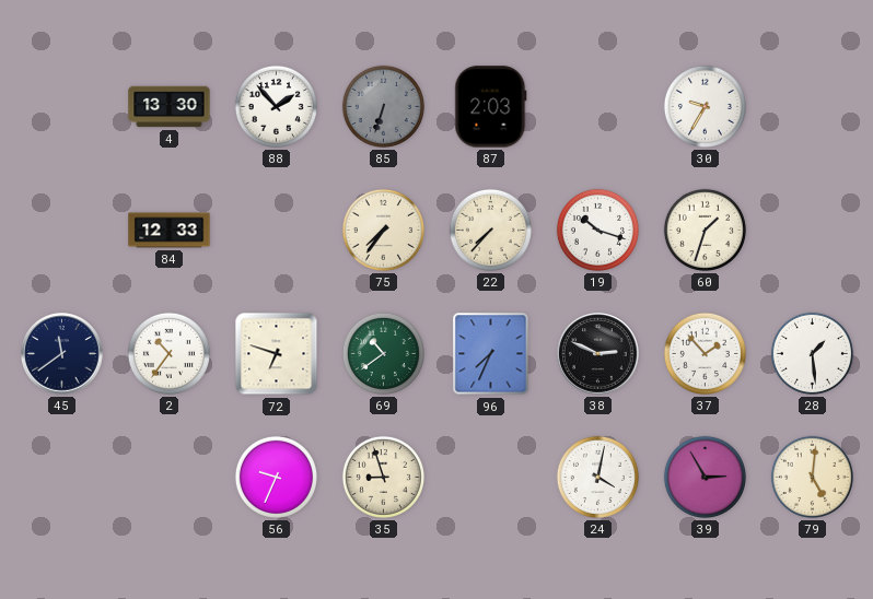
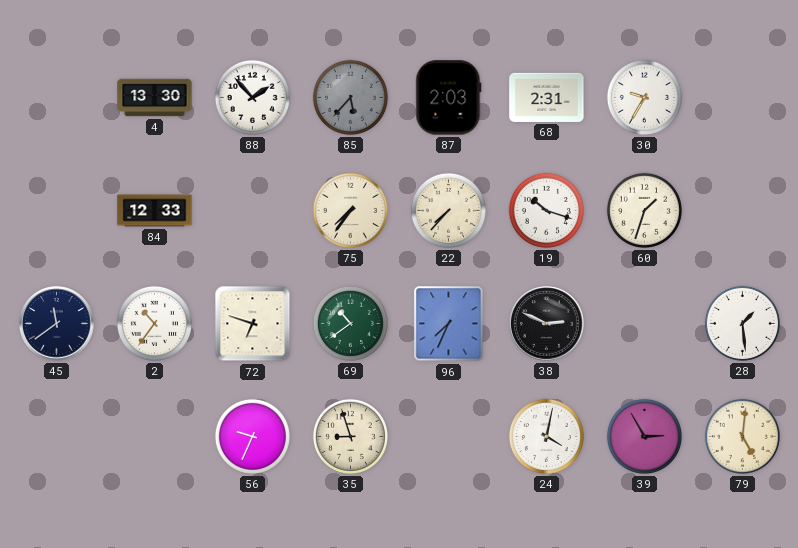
85: 6:33 -> 5:37
68: none -> 2:31
37: 1:53 -> none
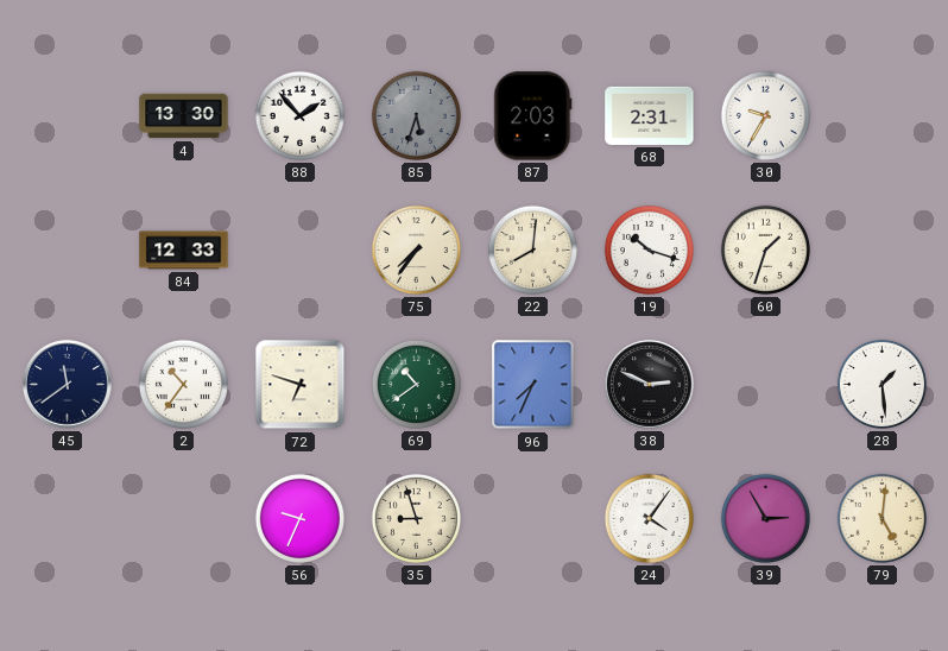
85: 5:37 -> 5:33
22: 7:37 -> 8:01
24: 4:02 -> 4:06
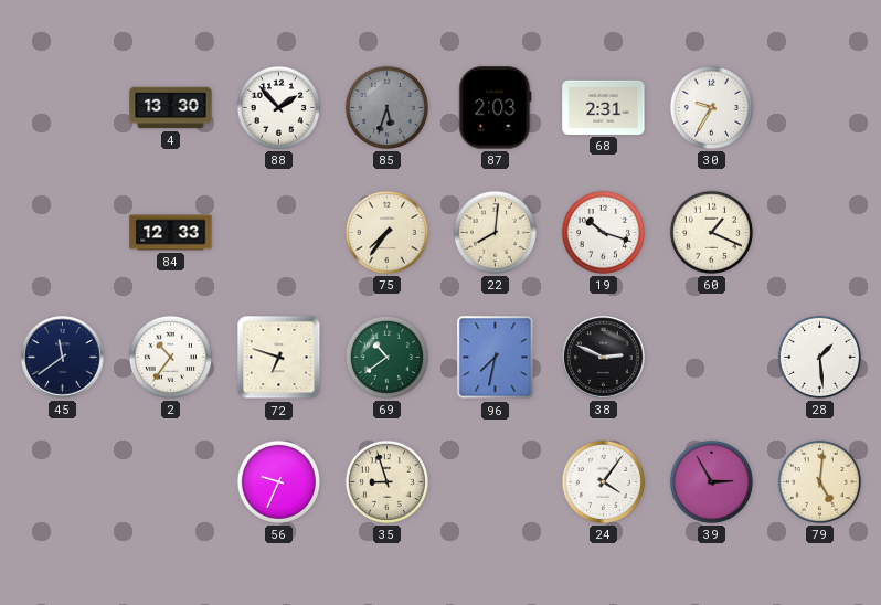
60: 1:33 -> 1:19
96: 7:34 -> 7:32
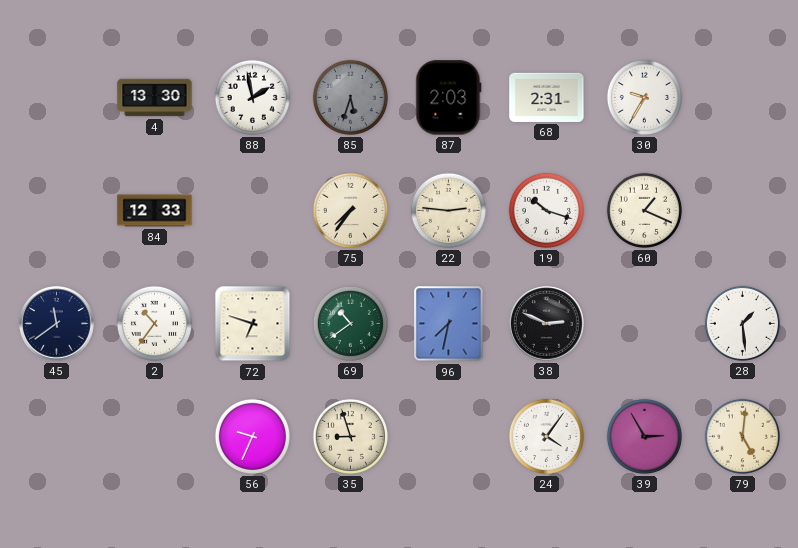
88: 1:53 -> 1:58
22: 8:01 -> 2:46
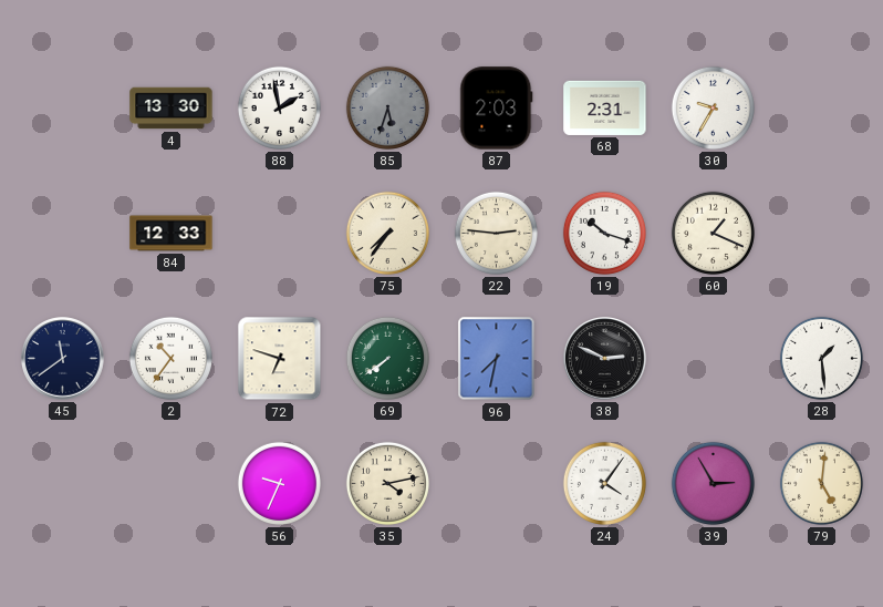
69: 10:39 -> 7:39
35: 8:57 -> 4:13
